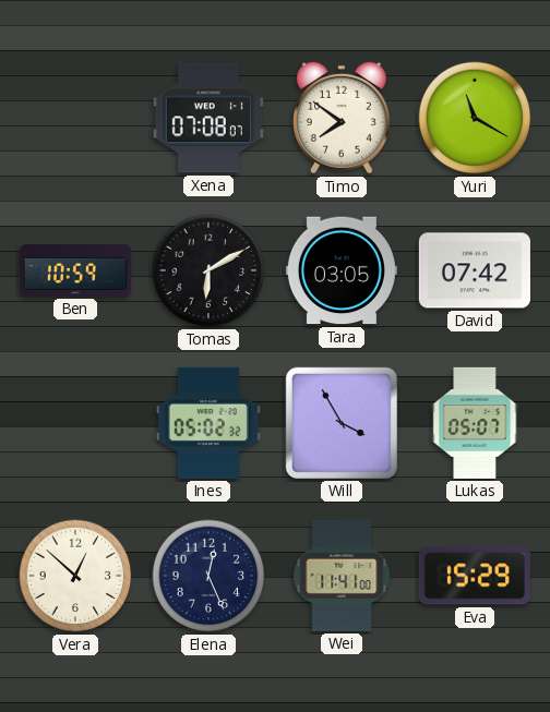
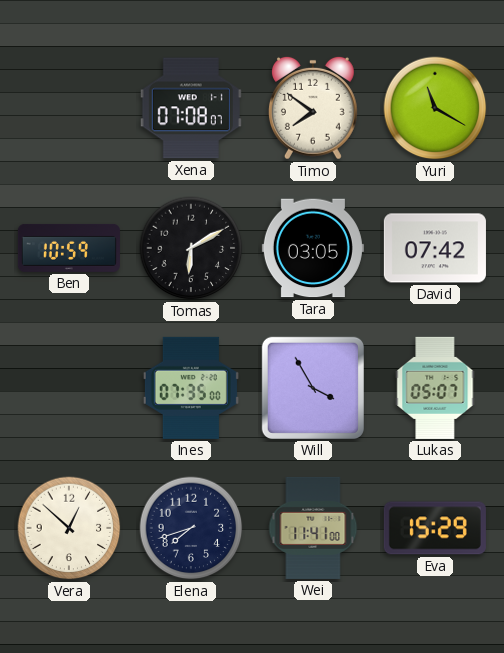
Ines: 05:02 -> 07:35
Elena: 12:26 -> 7:42
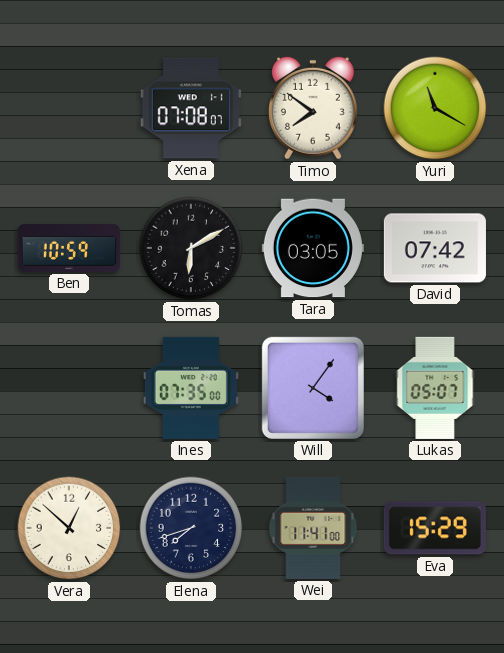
Will: 3:55 -> 4:06
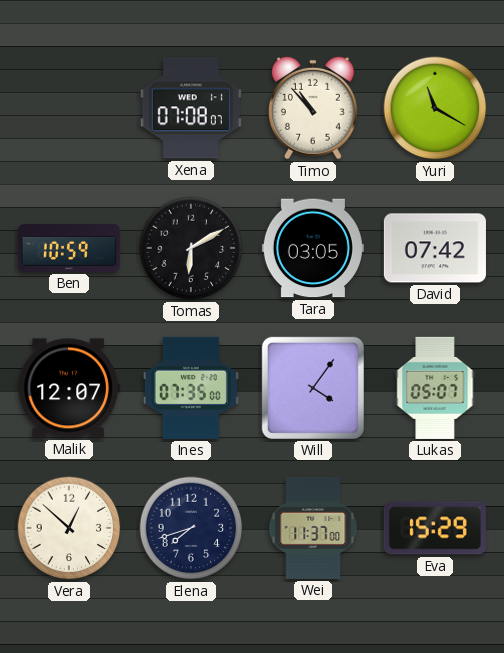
Timo: 7:51 -> 10:53
Malik: none -> 12:07
Wei: 11:41 -> 11:37
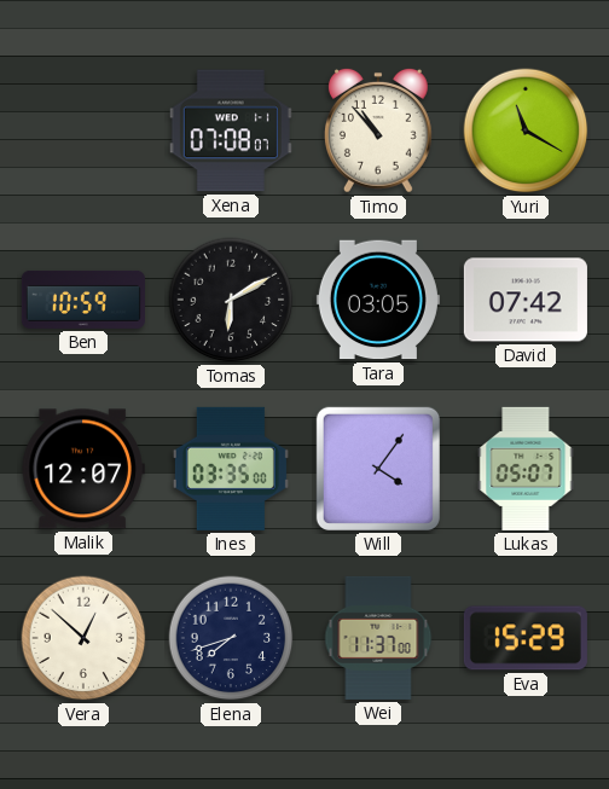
Ines: 07:35 -> 03:35
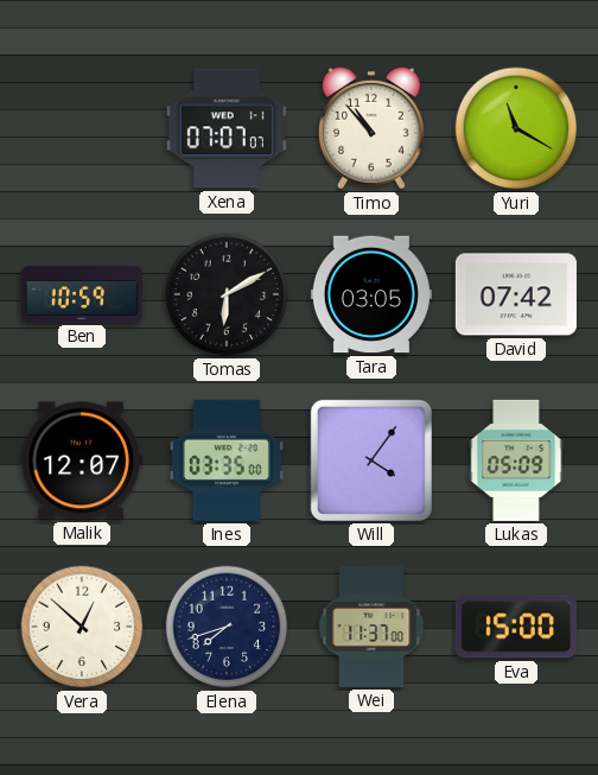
Xena: 07:08 -> 07:07
Lukas: 05:07 -> 05:09
Eva: 15:29 -> 15:00
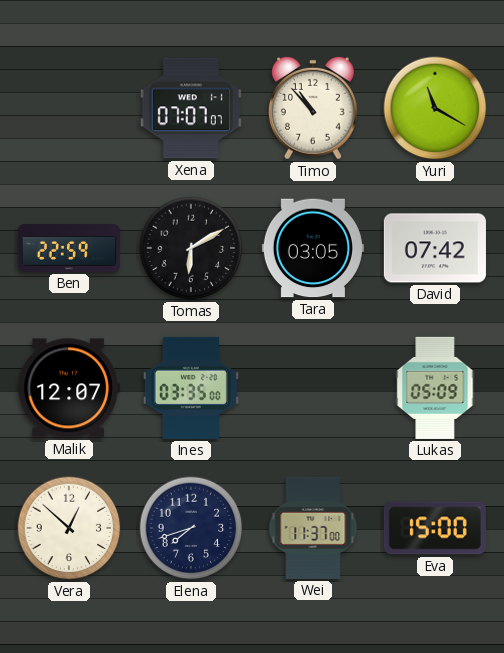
Ben: 10:59 -> 22:59
Will: 4:06 -> none
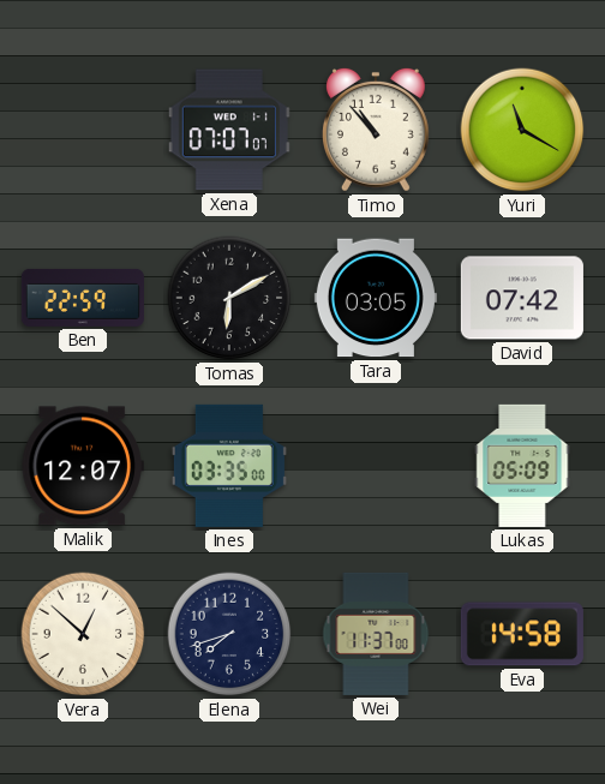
Eva: 15:00 -> 14:58
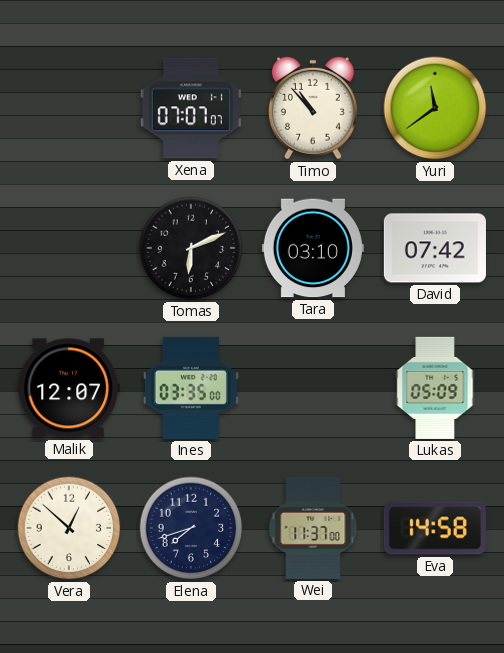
Yuri: 11:20 -> 11:39
Ben: 22:59 -> none
Tomas: 6:10 -> 6:11
Tara: 03:05 -> 03:10
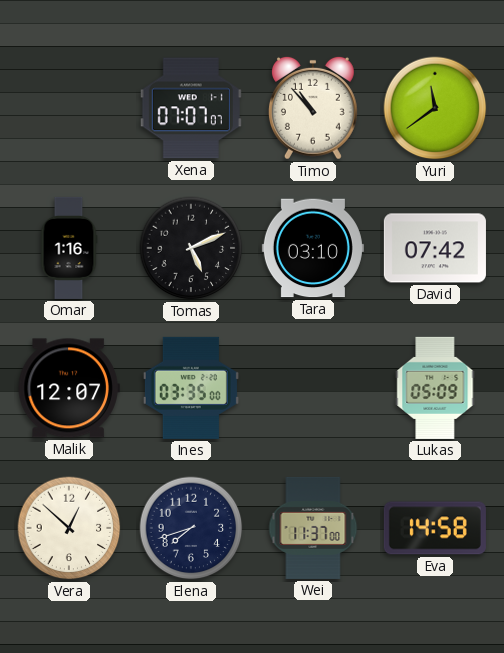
Omar: none -> 1:16
Tomas: 6:11 -> 5:11
